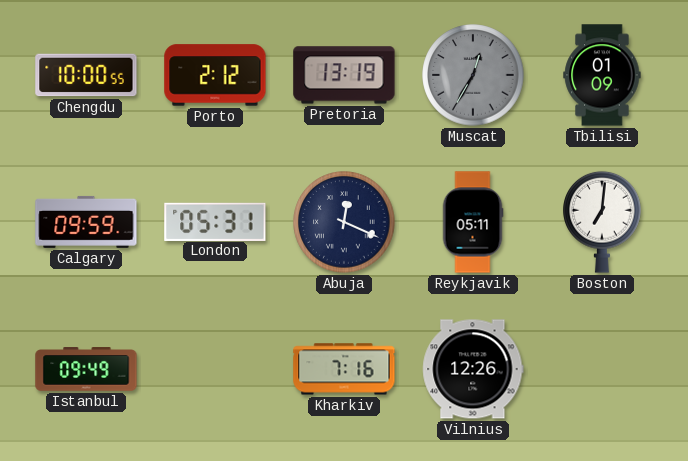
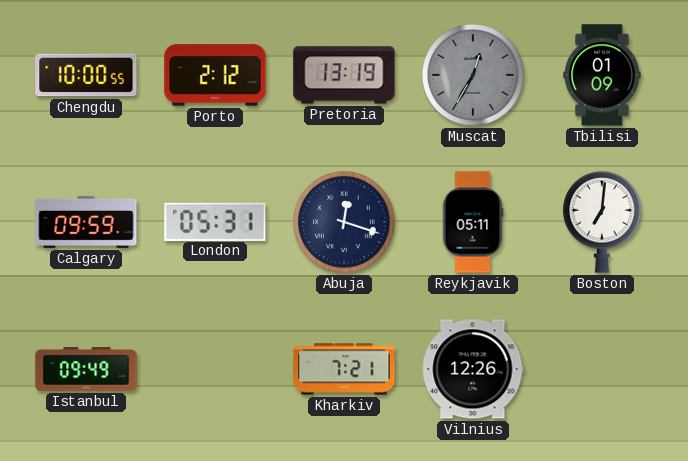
Abuja: 12:19 -> 12:18
Kharkiv: 7:16 -> 7:21
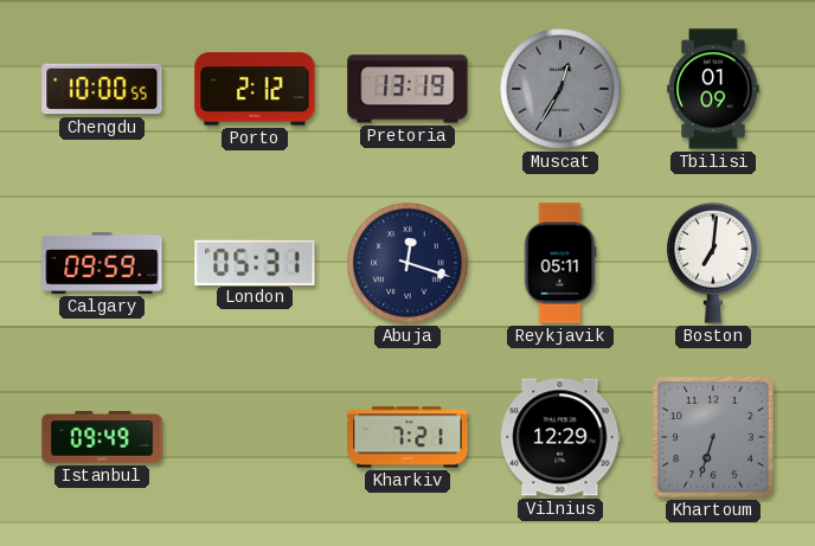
Vilnius: 12:26 -> 12:29
Khartoum: none -> 6:33
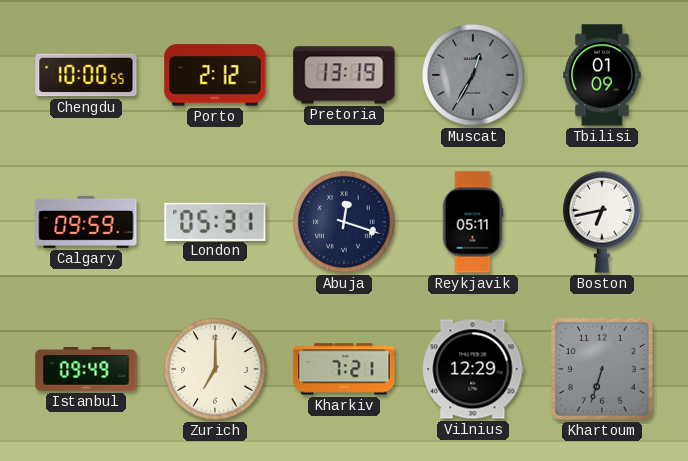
Boston: 7:01 -> 6:43
Zurich: none -> 7:00
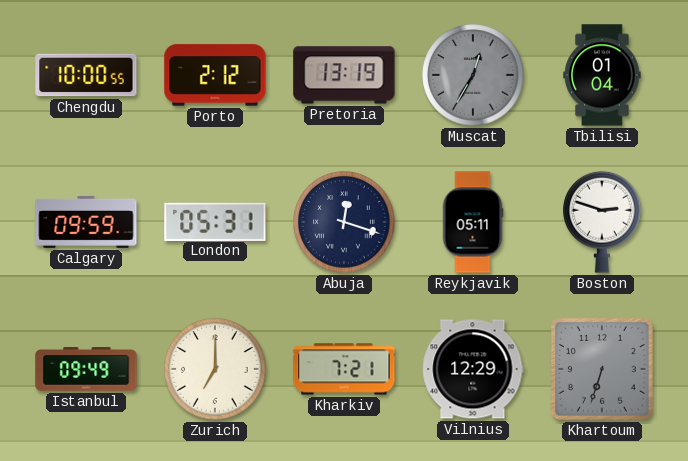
Tbilisi: 01:09 -> 01:04
Boston: 6:43 -> 2:48
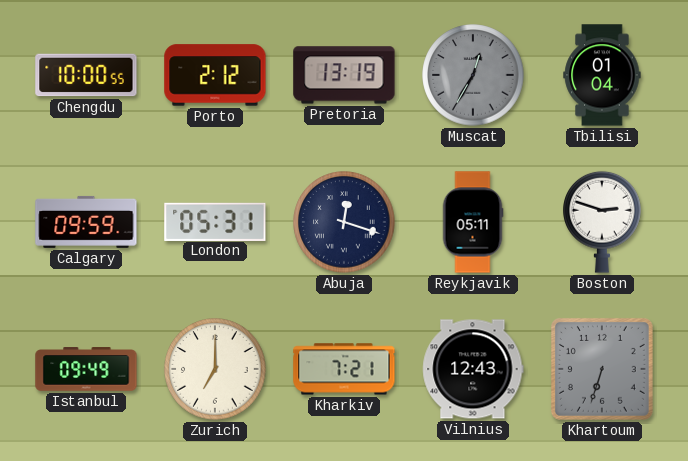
Vilnius: 12:29 -> 12:43
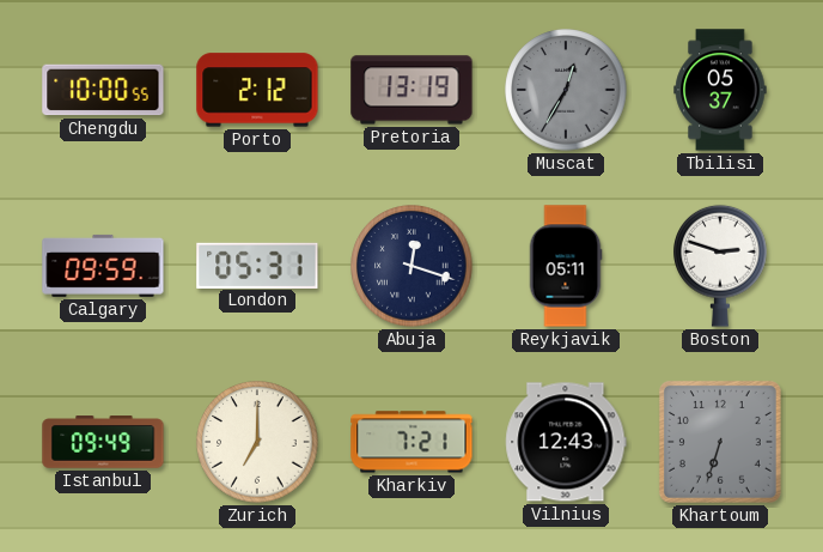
Tbilisi: 01:04 -> 05:37
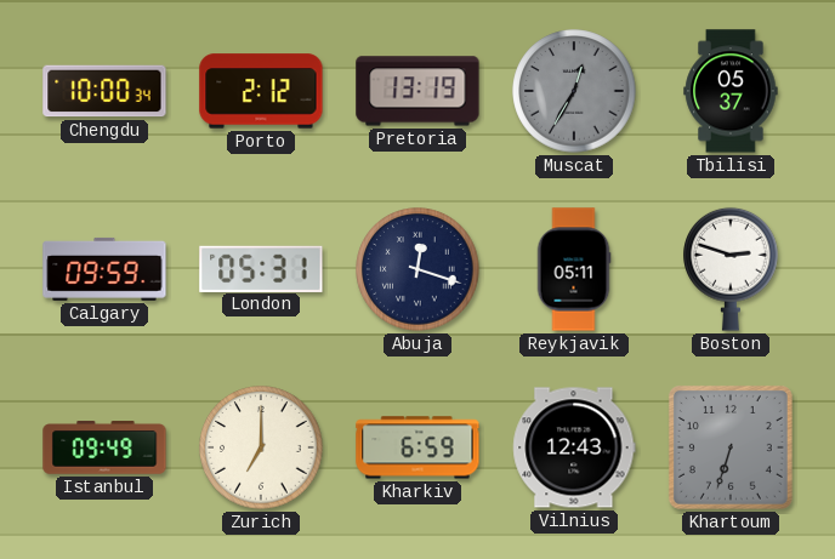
Chengdu: 10:00:55 -> 10:00:34
Kharkiv: 7:21 -> 6:59
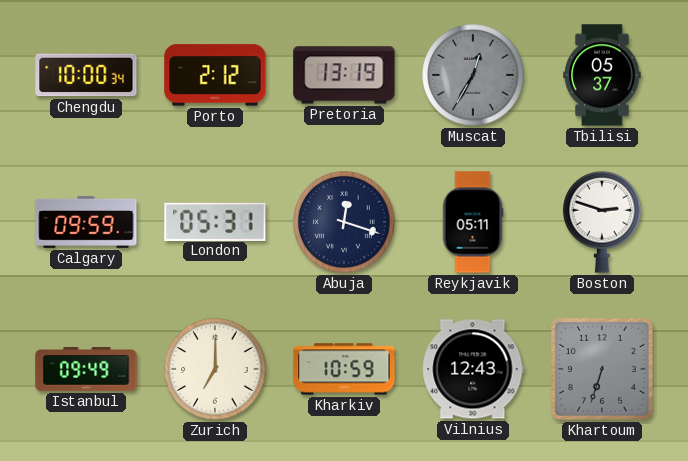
Kharkiv: 6:59 -> 10:59
